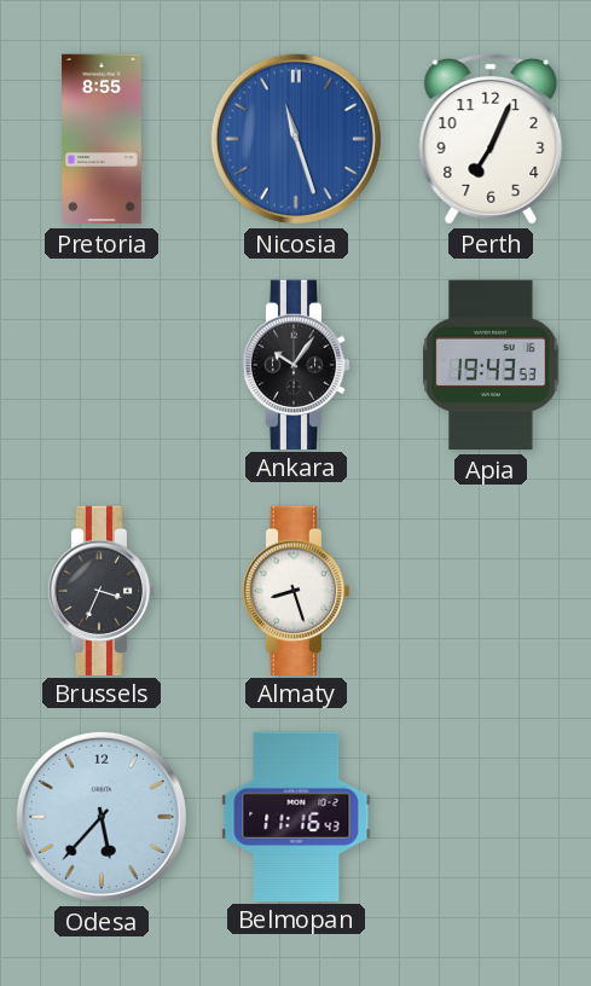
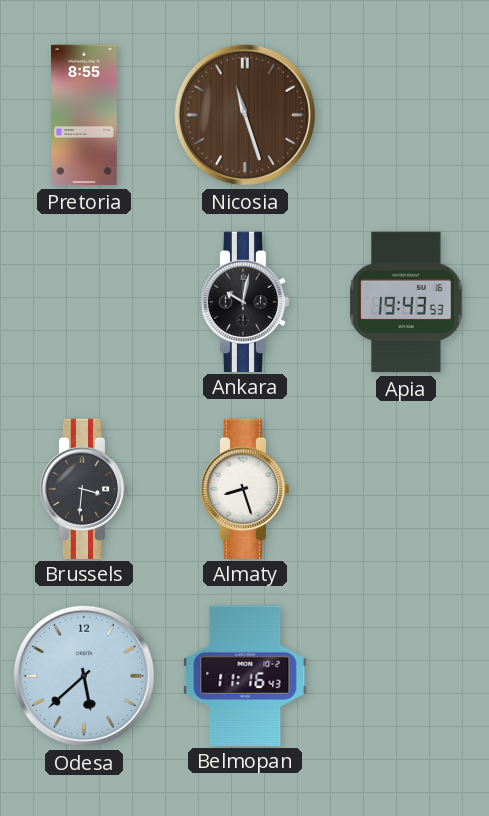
Nicosia dial: blue -> brown
Perth: 7:04 -> none
Ankara: 10:06 -> 10:02
Brussels: 3:34 -> 3:31
Odesa: 5:37 -> 5:38
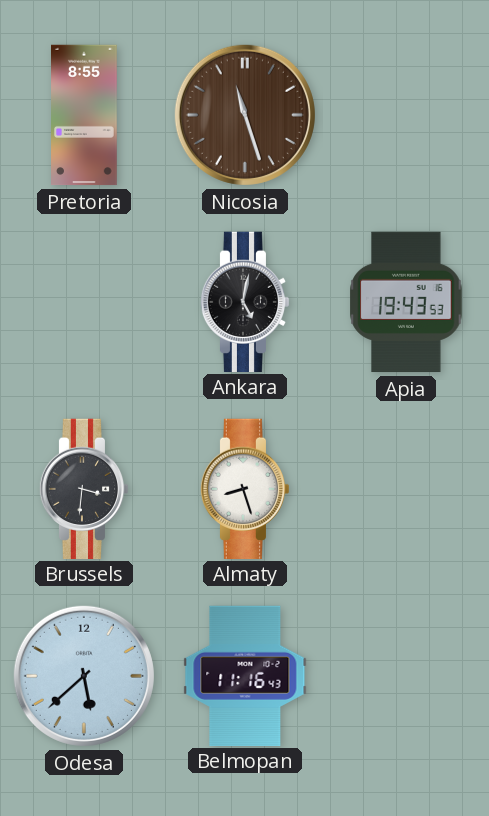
Ankara: 10:02 -> 5:02
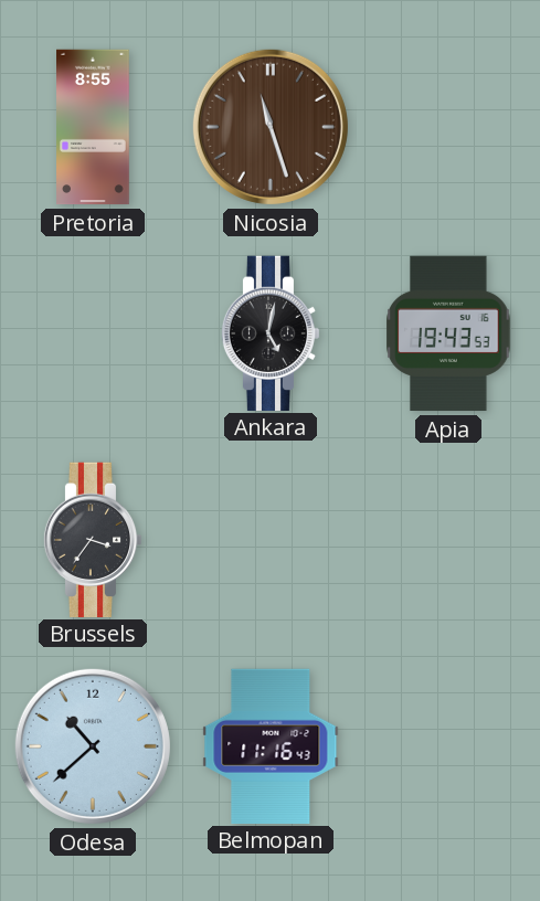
Brussels: 3:31 -> 3:36
Almaty: 8:27 -> none
Odesa: 5:38 -> 10:38
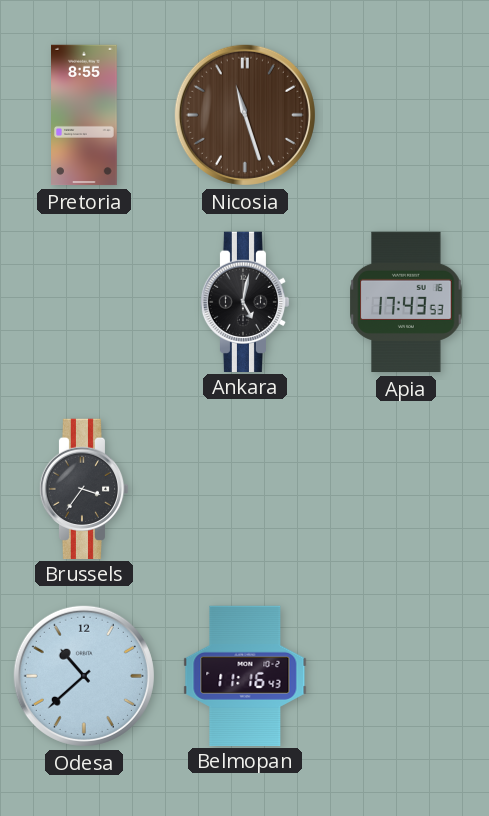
Apia: 19:43 -> 17:43
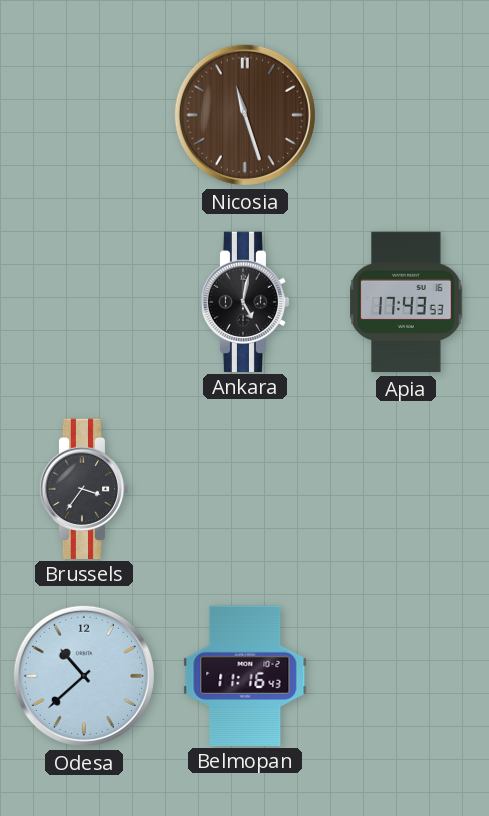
Pretoria: 8:55 -> none
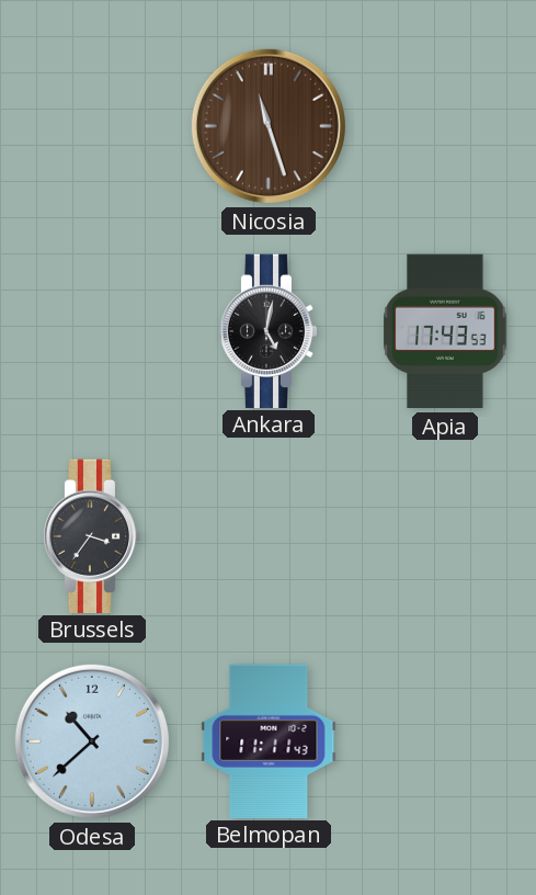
Belmopan: 11:16 -> 11:11
